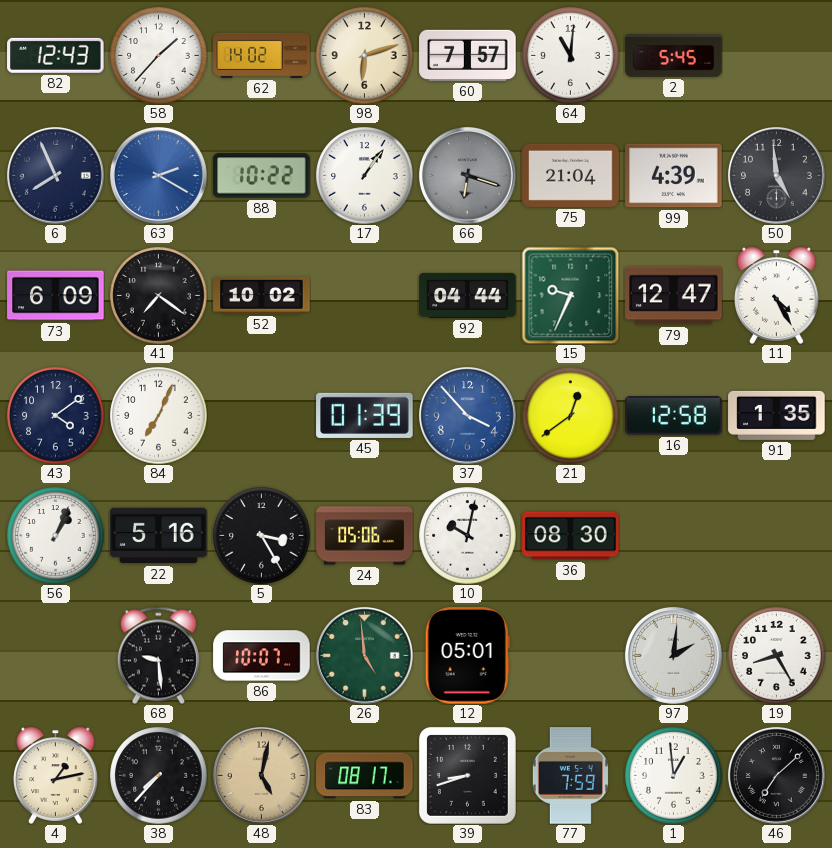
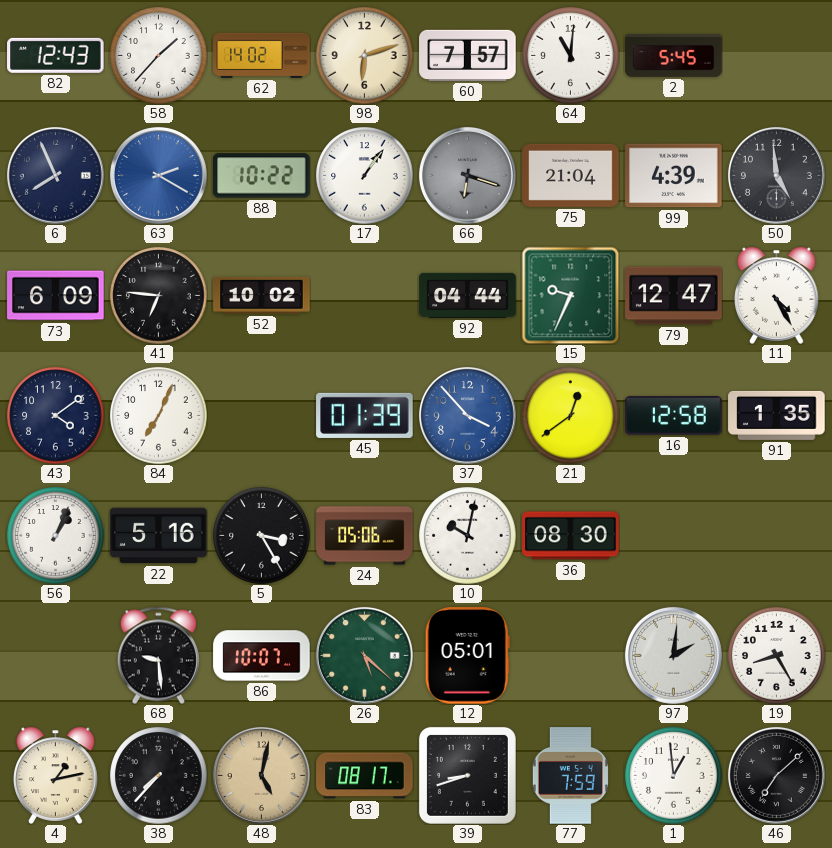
41: 7:21 -> 6:46
26: 4:59 -> 5:22
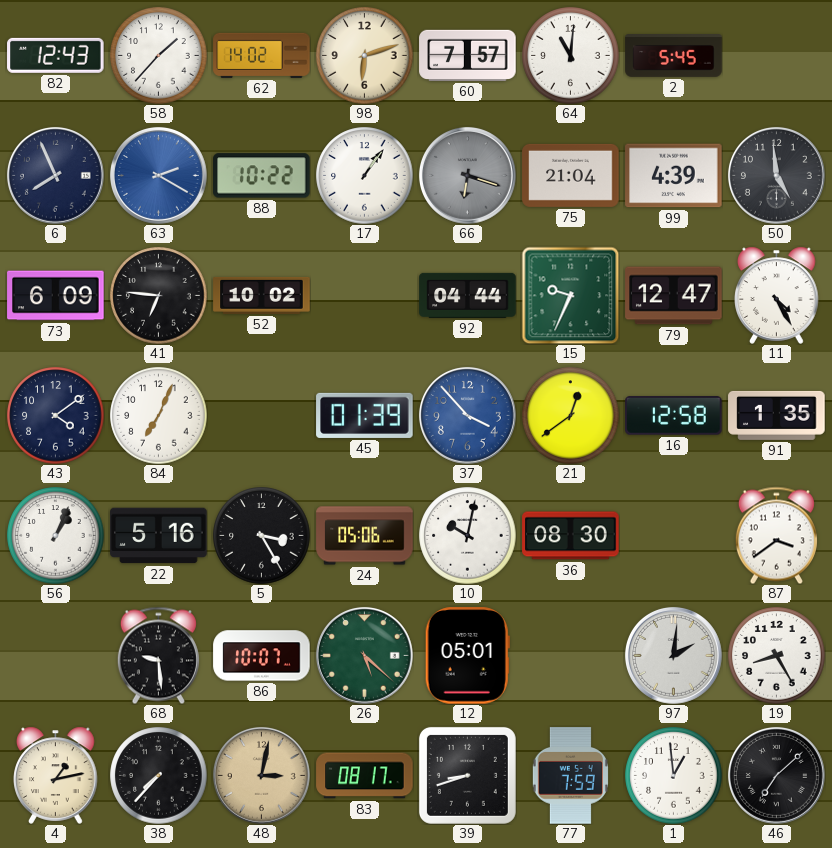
87: none -> 3:39
48: 5:02 -> 3:02
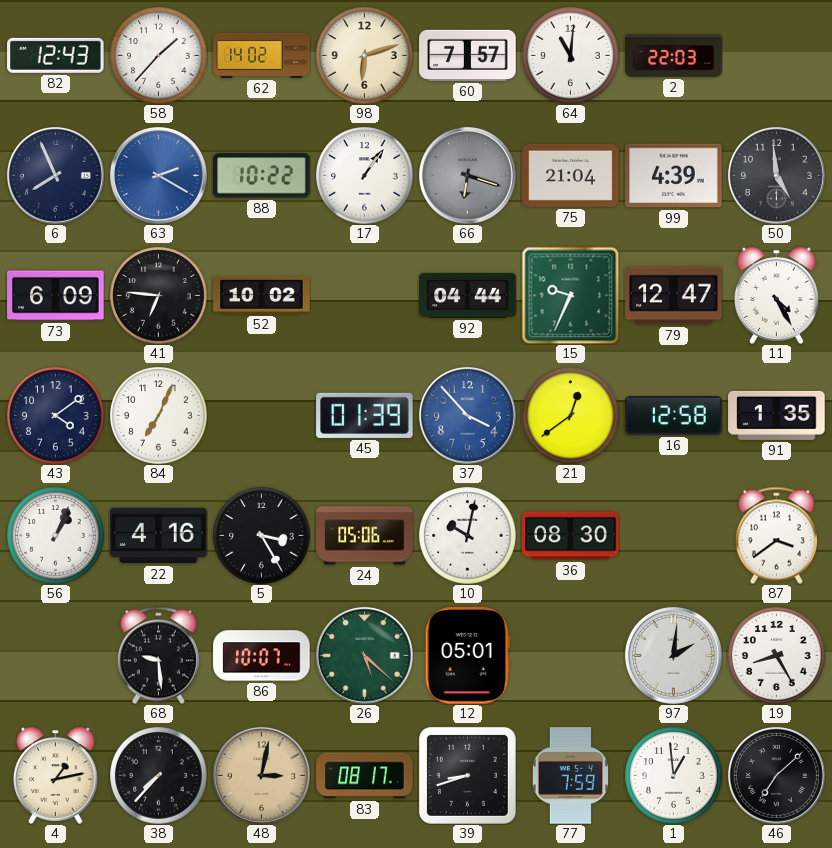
2: 5:45 -> 22:03
22: 5:16 -> 4:16
